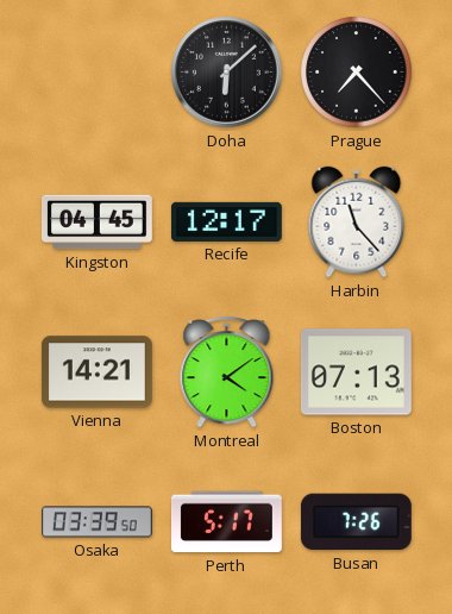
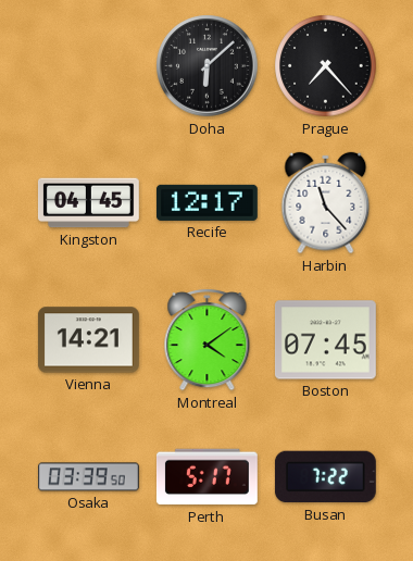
Boston: 07:13 -> 07:45
Busan: 7:26 -> 7:22
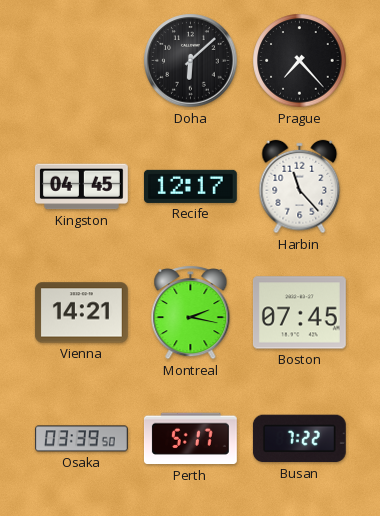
Montreal: 4:09 -> 2:17
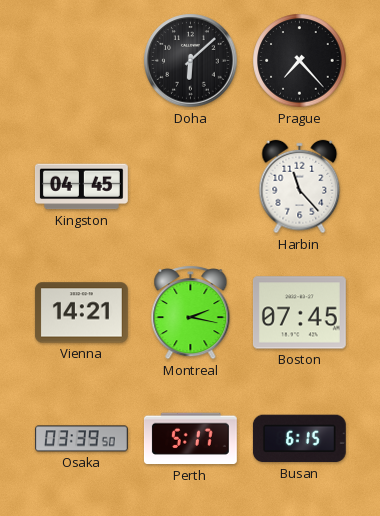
Recife: 12:17 -> none
Busan: 7:22 -> 6:15
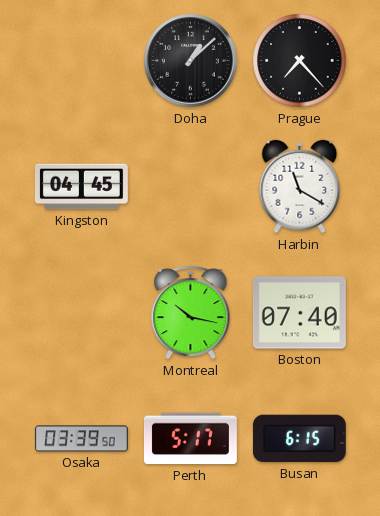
Doha: 6:08 -> 1:08
Harbin: 11:23 -> 11:20
Vienna: 14:21 -> none
Montreal: 2:17 -> 10:17
Boston: 07:45 -> 07:40
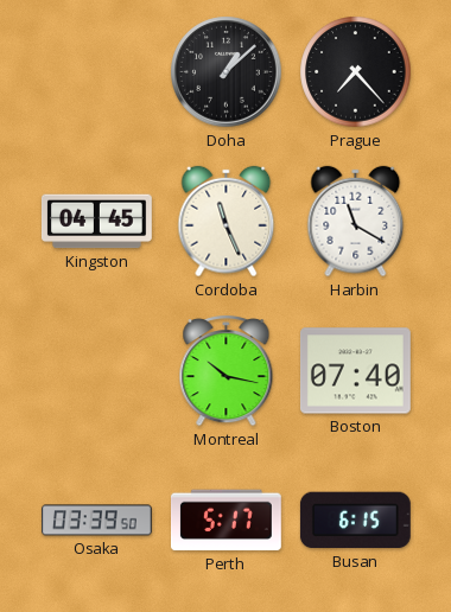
Cordoba: none -> 11:26
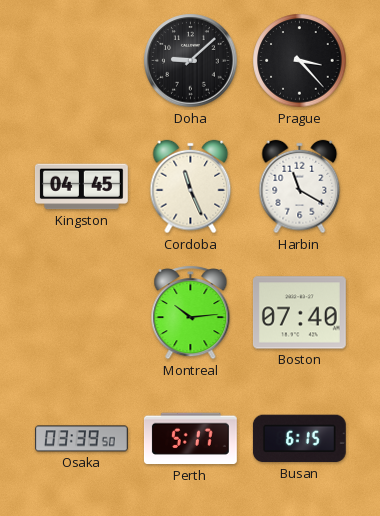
Doha: 1:08 -> 9:08
Prague: 7:23 -> 3:23
Montreal: 10:17 -> 10:14
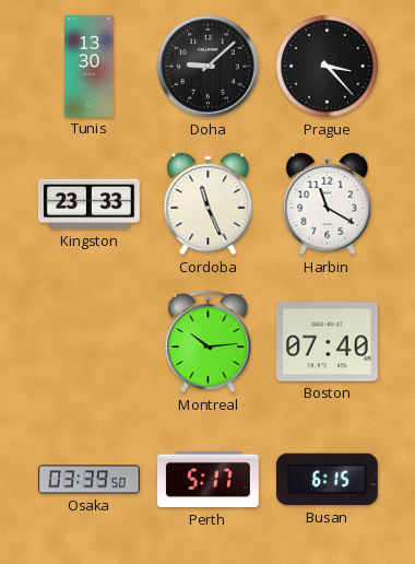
Tunis: none -> 13:30
Kingston: 04:45 -> 23:33
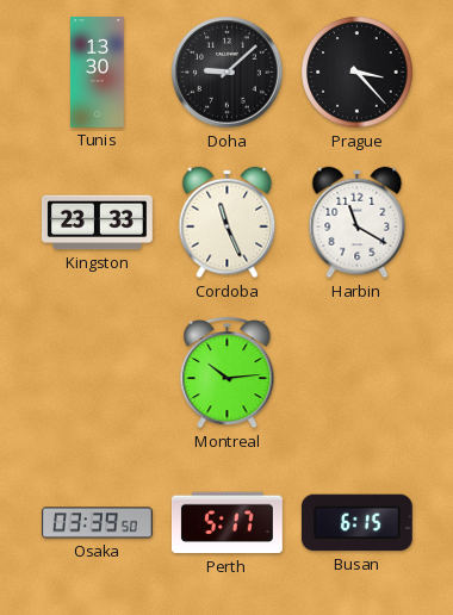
Boston: 07:40 -> none
